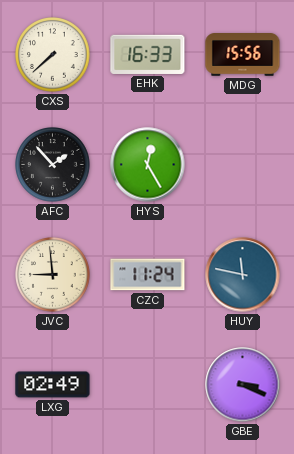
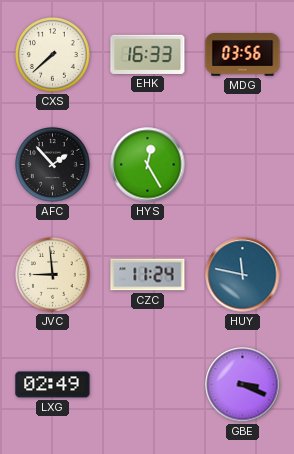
MDG: 15:56 -> 03:56
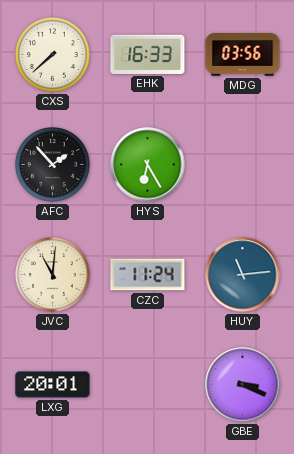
HYS: 12:25 -> 6:25
JVC: 8:59 -> 11:01
HUY: 11:47 -> 11:14
LXG: 02:49 -> 20:01
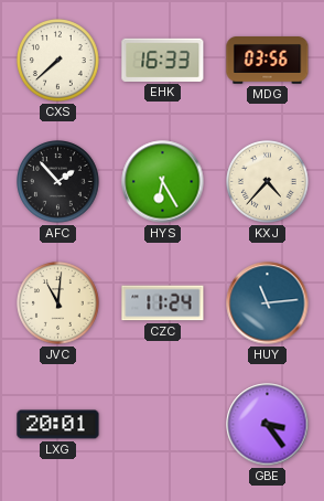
KXJ: none -> 4:37
GBE: 3:19 -> 3:24
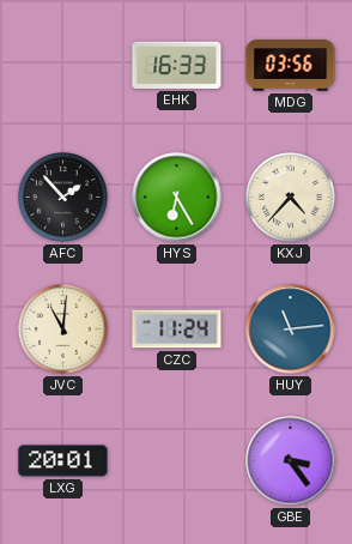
CXS: 7:38 -> none
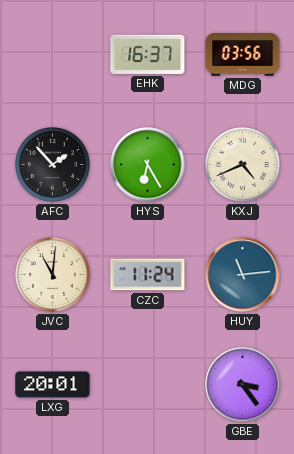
EHK: 16:33 -> 16:37
KXJ: 4:37 -> 4:41
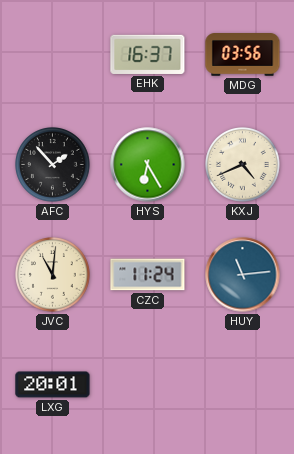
GBE: 3:24 -> none
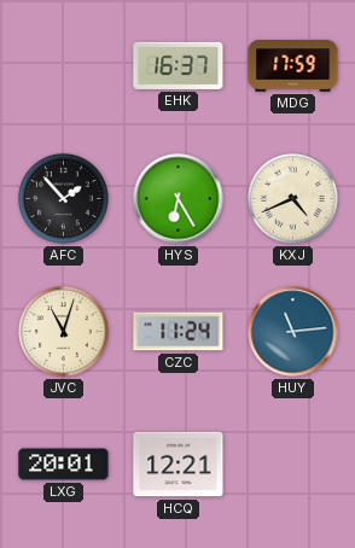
MDG: 03:56 -> 17:59
JVC: 11:01 -> 11:03
HCQ: none -> 12:21
